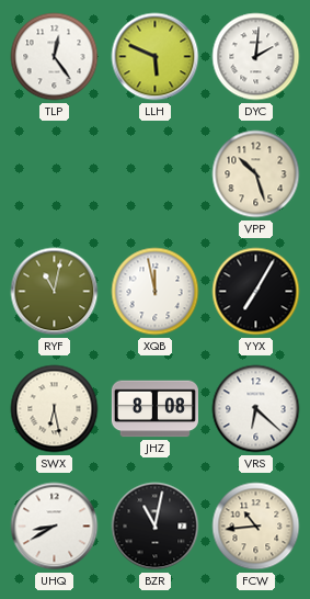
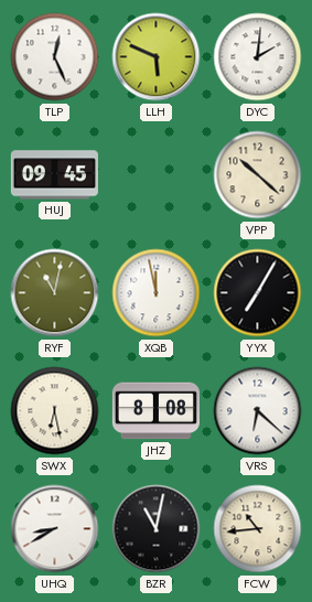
TLP: 12:24 -> 12:26
HUJ: none -> 09:45
VPP: 10:27 -> 10:22
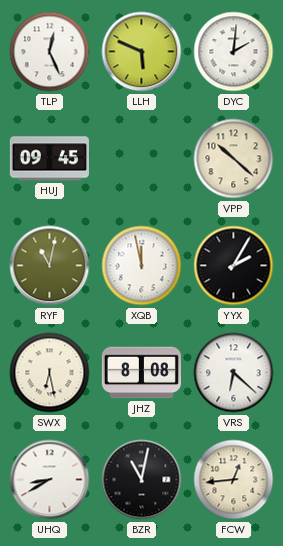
YYX: 7:05 -> 2:05
FCW: 10:44 -> 12:44
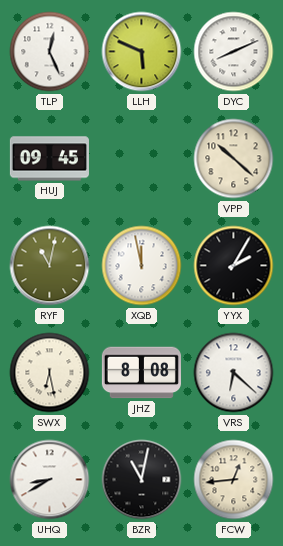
DYC: 2:01 -> 8:11
